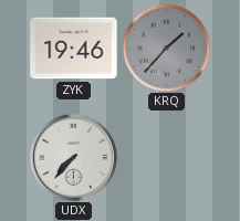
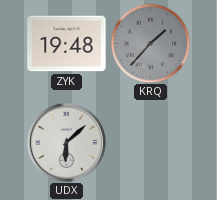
ZYK: 19:46 -> 19:48
UDX: 7:37 -> 6:08
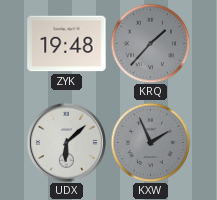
KXW: none -> 1:56
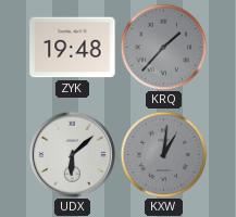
KXW: 1:56 -> 1:01
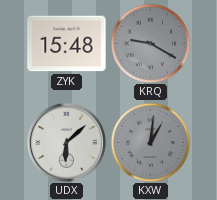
ZYK: 19:48 -> 15:48
KRQ: 1:37 -> 9:20
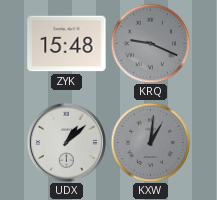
KRQ: 9:20 -> 9:19
UDX: 6:08 -> 1:08
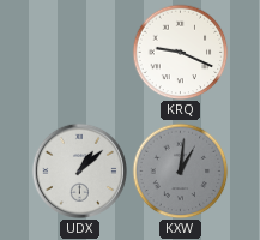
ZYK: 15:48 -> none
KRQ dial: grey -> white
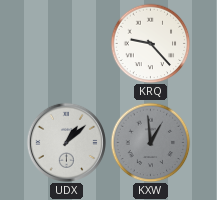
KRQ: 9:19 -> 9:23
KXW: 1:01 -> 12:59
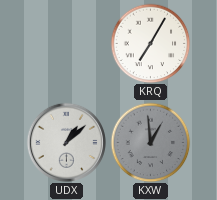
KRQ: 9:23 -> 7:05
